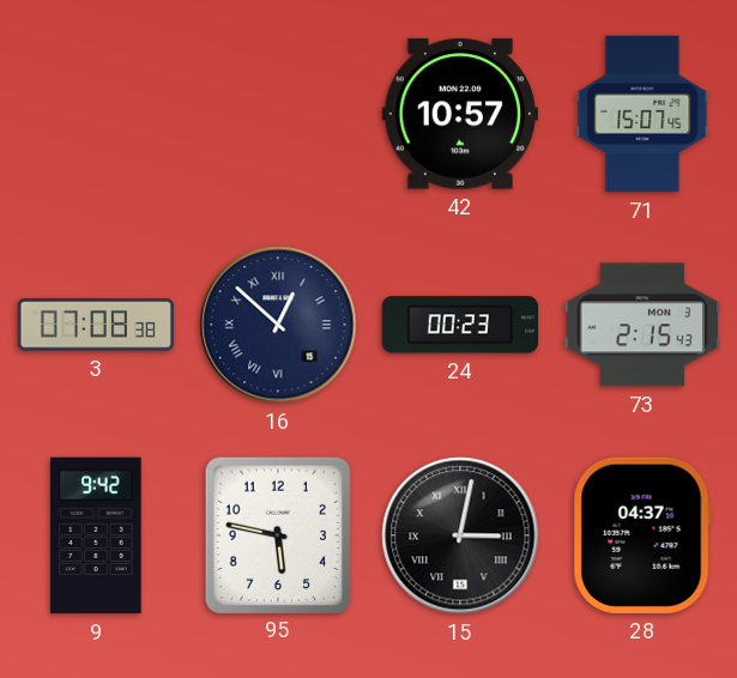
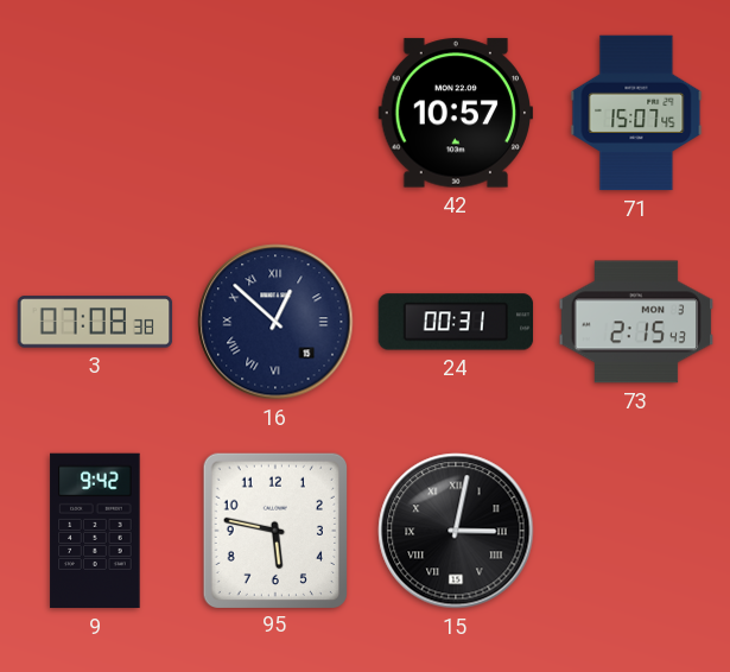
24: 00:23 -> 00:31
28: 04:37 -> none
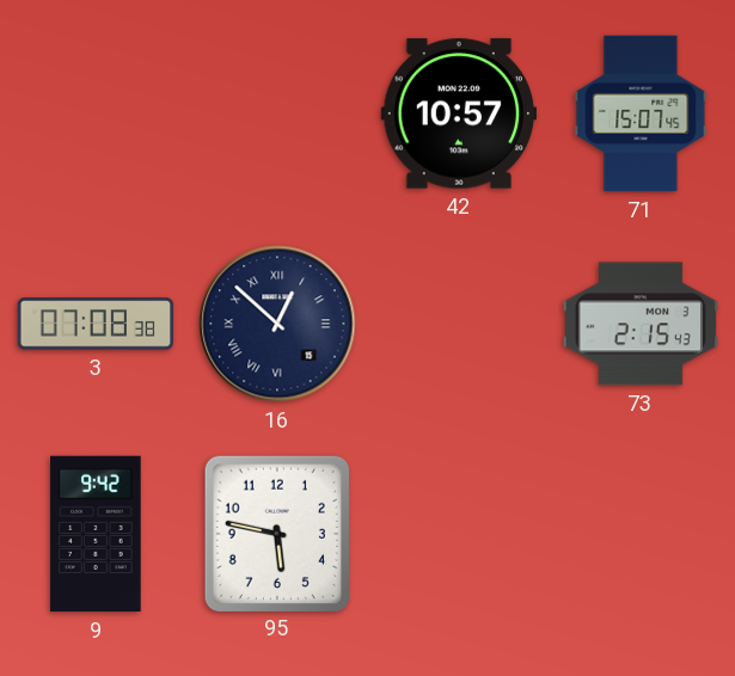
24: 00:31 -> none
15: 3:02 -> none
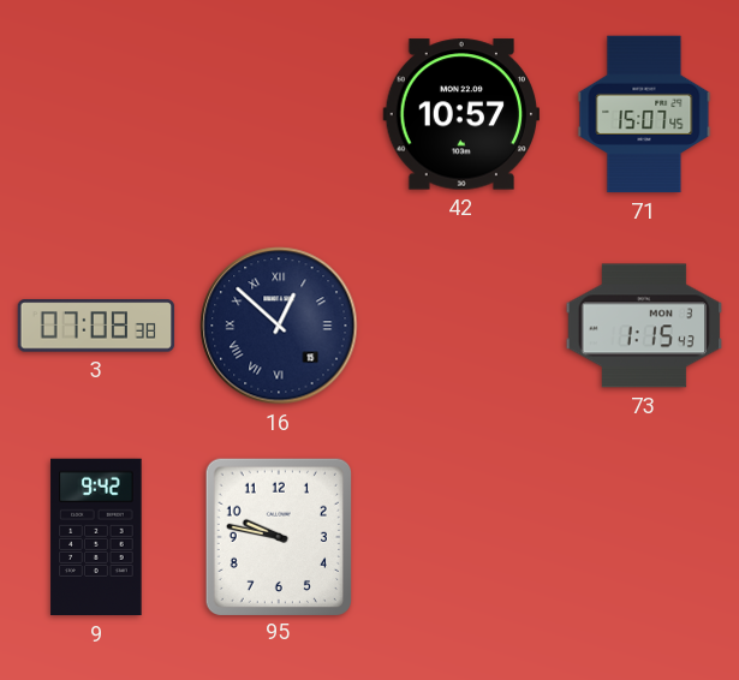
73: 2:15 -> 1:15
95: 5:47 -> 9:47
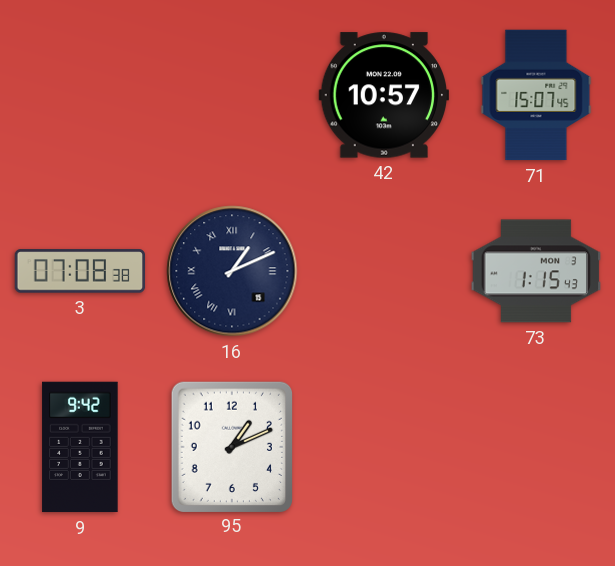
16: 12:52 -> 1:11
95: 9:47 -> 1:11
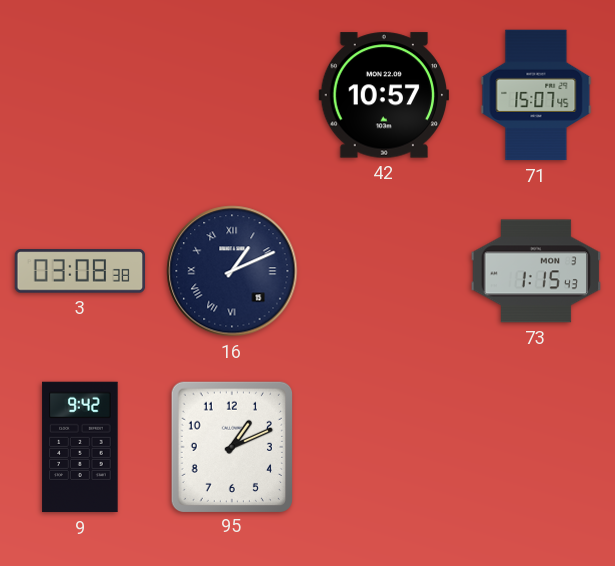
3: 07:08 -> 03:08
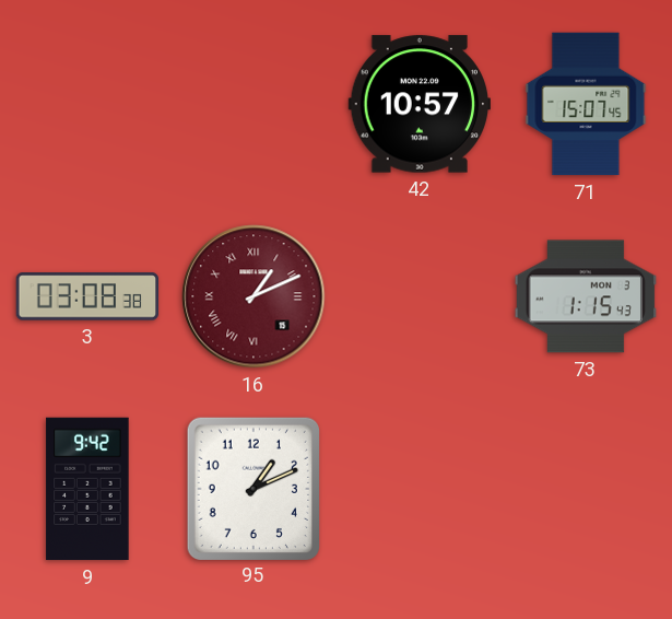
16 dial: navy -> burgundy
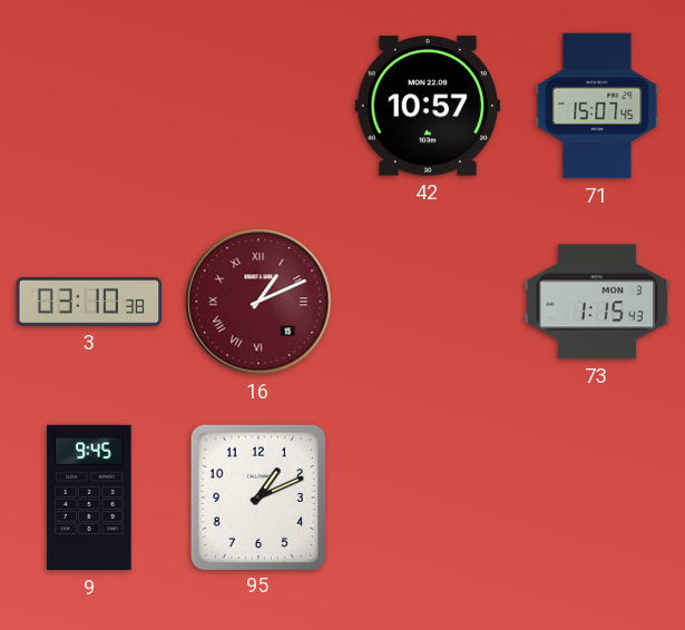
3: 03:08 -> 03:10
9: 9:42 -> 9:45
